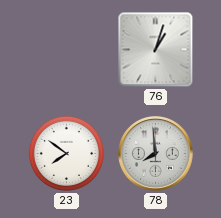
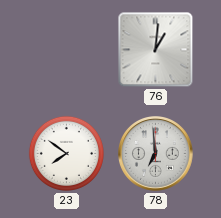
76: 1:03 -> 1:01
78: 7:59 -> 6:59
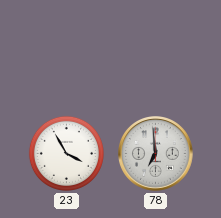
76: 1:01 -> none
23: 7:51 -> 3:55
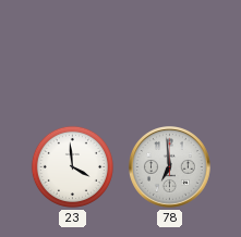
23: 3:55 -> 3:59
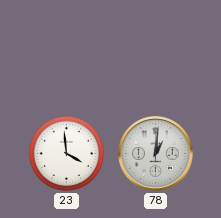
78: 6:59 -> 1:01
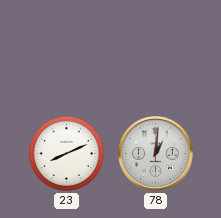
23: 3:59 -> 8:11
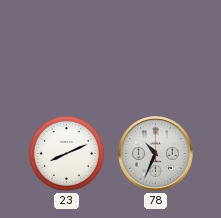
78: 1:01 -> 10:34
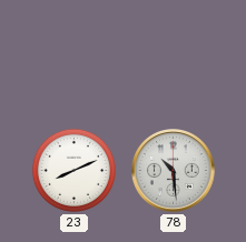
78: 10:34 -> 10:29
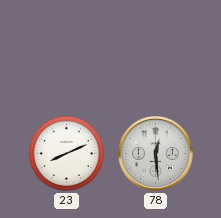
78: 10:29 -> 12:29
